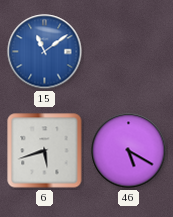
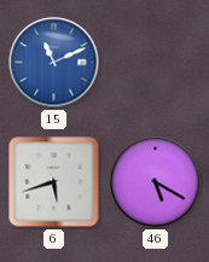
15: 11:09 -> 11:11
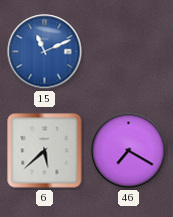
6: 5:42 -> 5:38
46: 5:20 -> 7:20
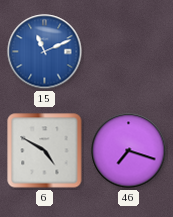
6: 5:38 -> 4:50
46: 7:20 -> 7:18
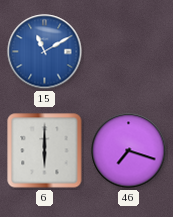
15: 11:11 -> 11:10
6: 4:50 -> 6:00
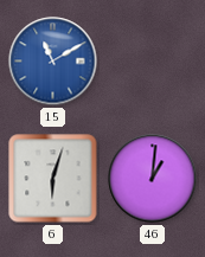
6: 6:00 -> 6:03
46: 7:18 -> 1:01
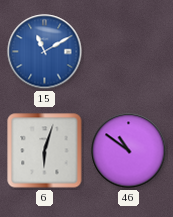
46: 1:01 -> 10:51
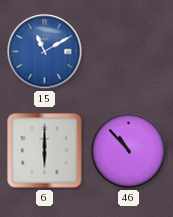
6: 6:03 -> 6:00
46: 10:51 -> 10:53
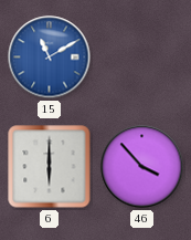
46: 10:53 -> 3:53
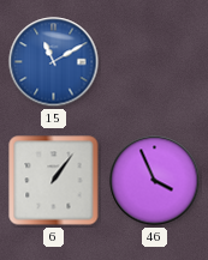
6: 6:00 -> 1:06
46: 3:53 -> 3:56
